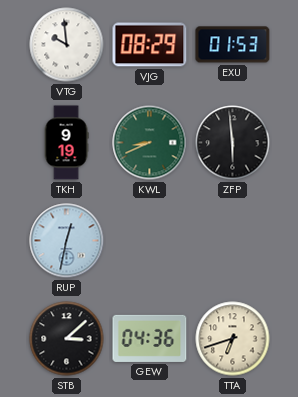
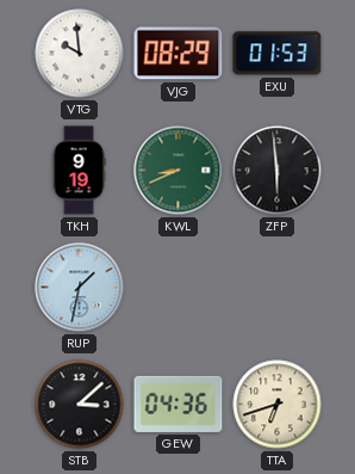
RUP: 12:32 -> 1:32
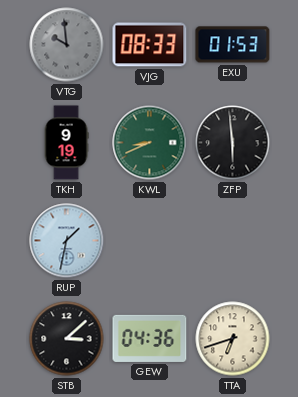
VTG dial: white -> grey
VJG: 08:29 -> 08:33
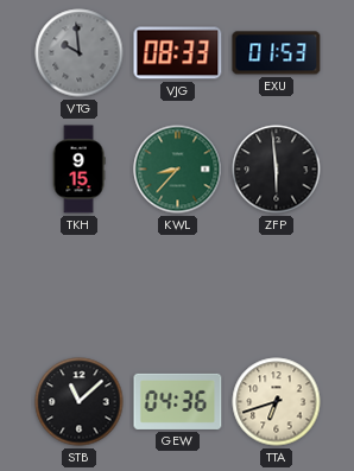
TKH: 9:19 -> 9:15
KWL: 8:41 -> 8:37
RUP: 1:32 -> none
STB: 3:08 -> 11:08
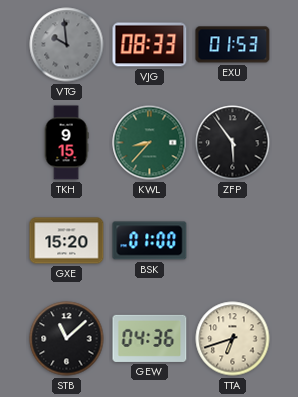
ZFP: 5:59 -> 5:54
GXE: none -> 15:20
BSK: none -> 01:00
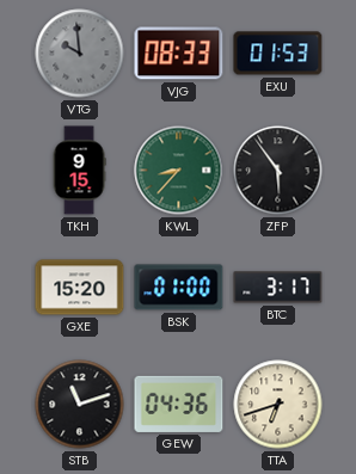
BTC: none -> 3:17
STB: 11:08 -> 11:12
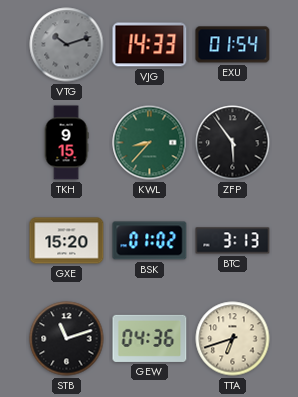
VTG: 9:59 -> 10:12
VJG: 08:33 -> 14:33
EXU: 01:53 -> 01:54
BSK: 01:00 -> 01:02
BTC: 3:17 -> 3:13
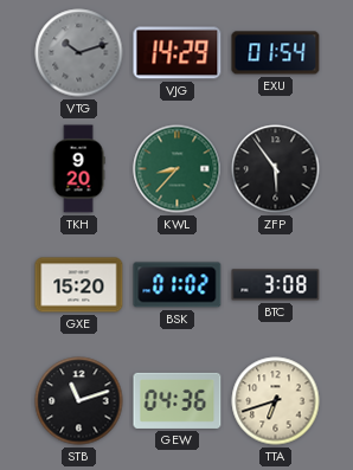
VJG: 14:33 -> 14:29
TKH: 9:15 -> 9:20
BTC: 3:13 -> 3:08
